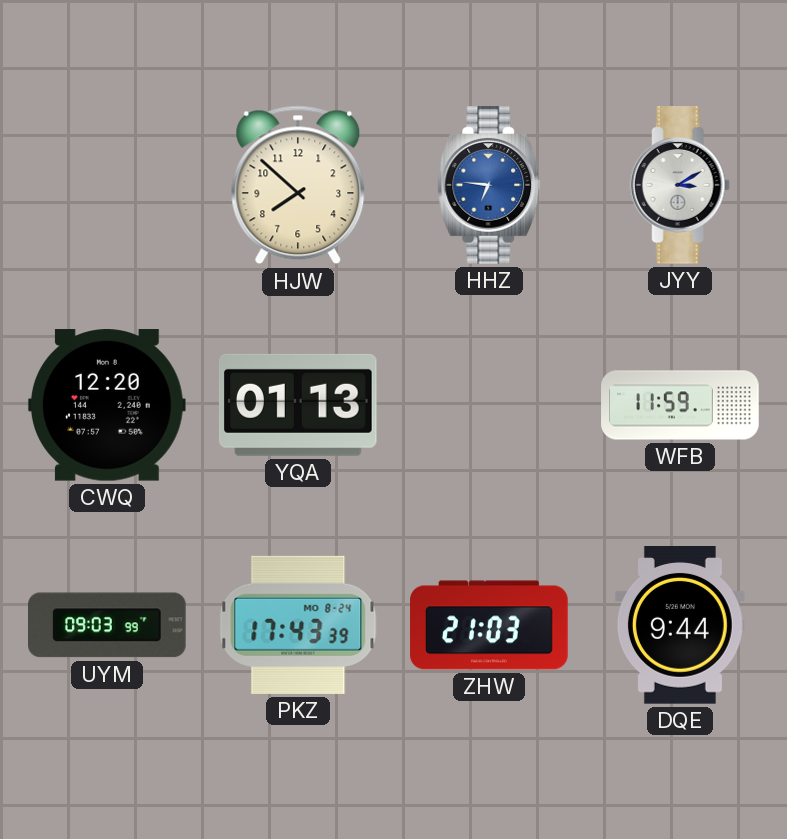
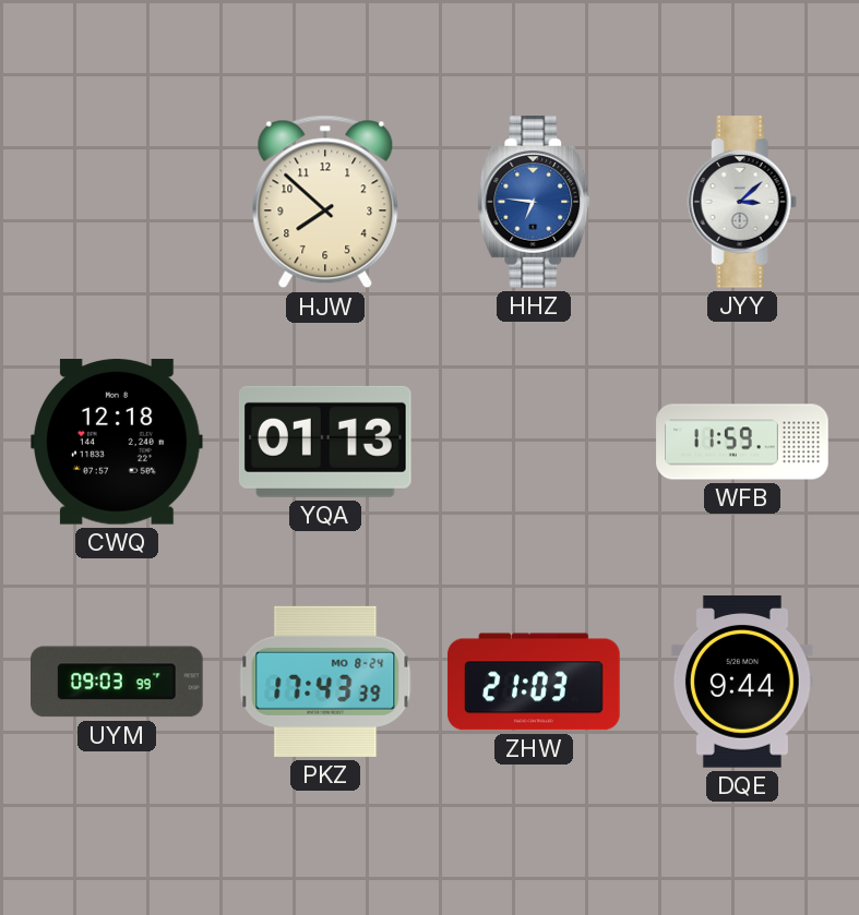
JYY: 3:10 -> 3:08
CWQ: 12:20 -> 12:18
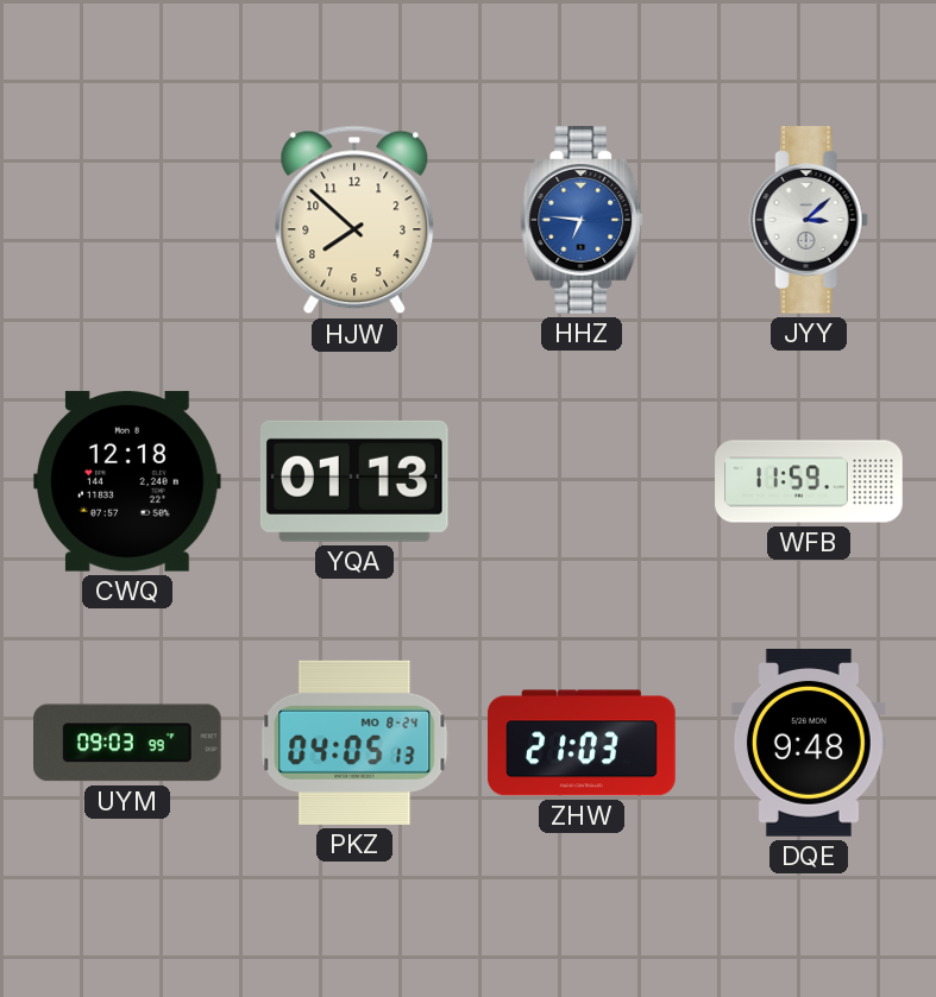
PKZ: 17:43 -> 04:05
DQE: 9:44 -> 9:48
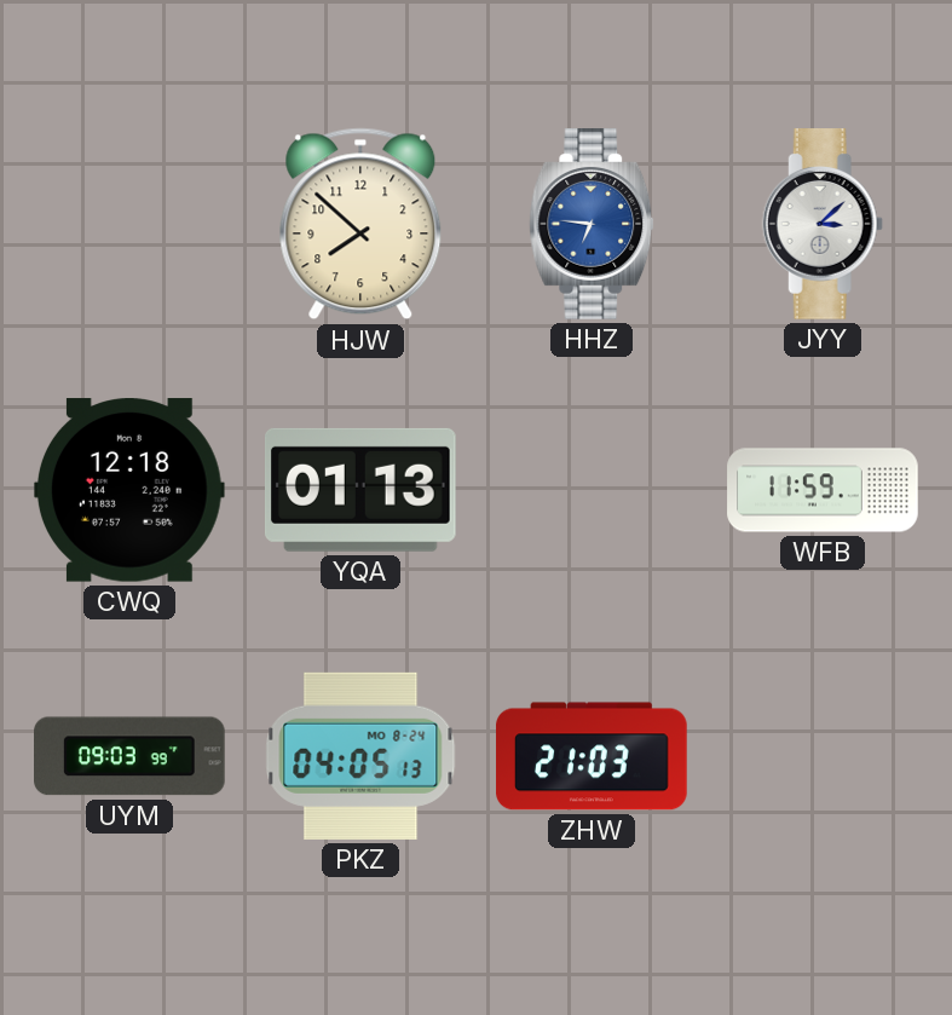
DQE: 9:48 -> none
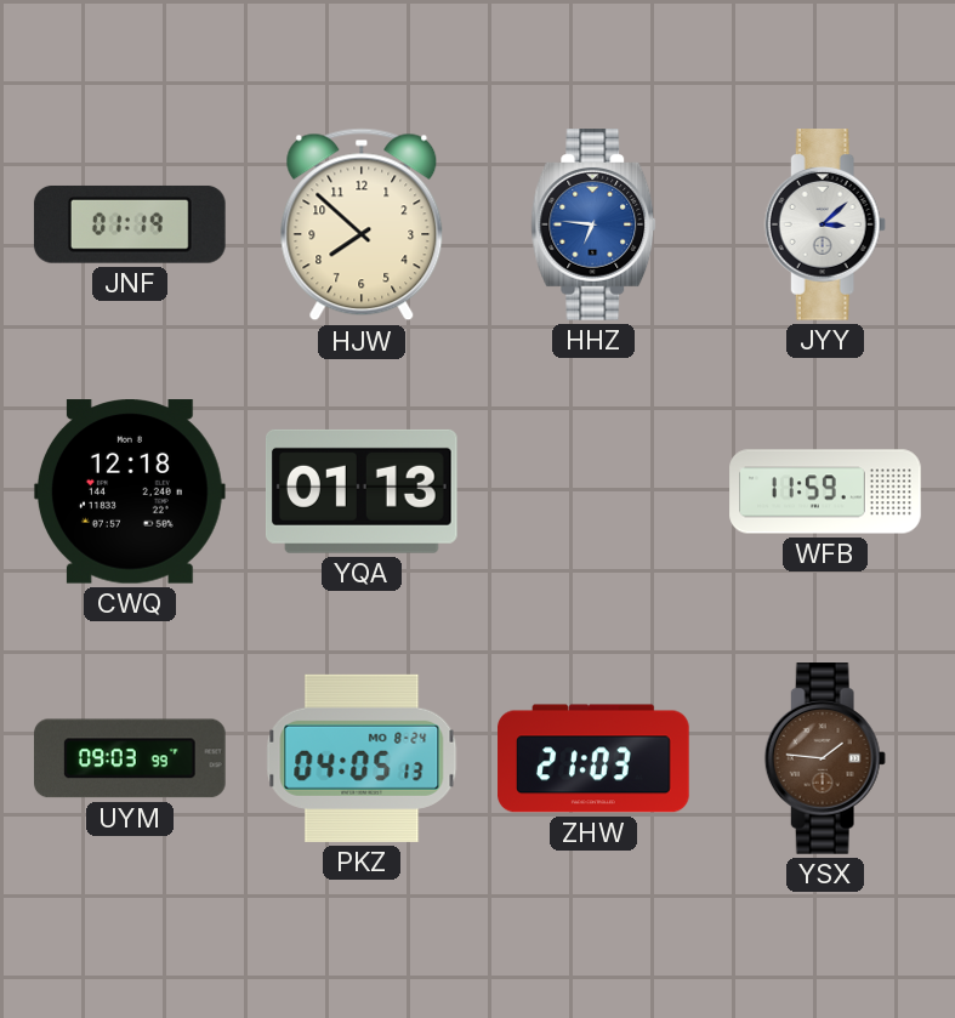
JNF: none -> 01:19
YSX: none -> 1:46
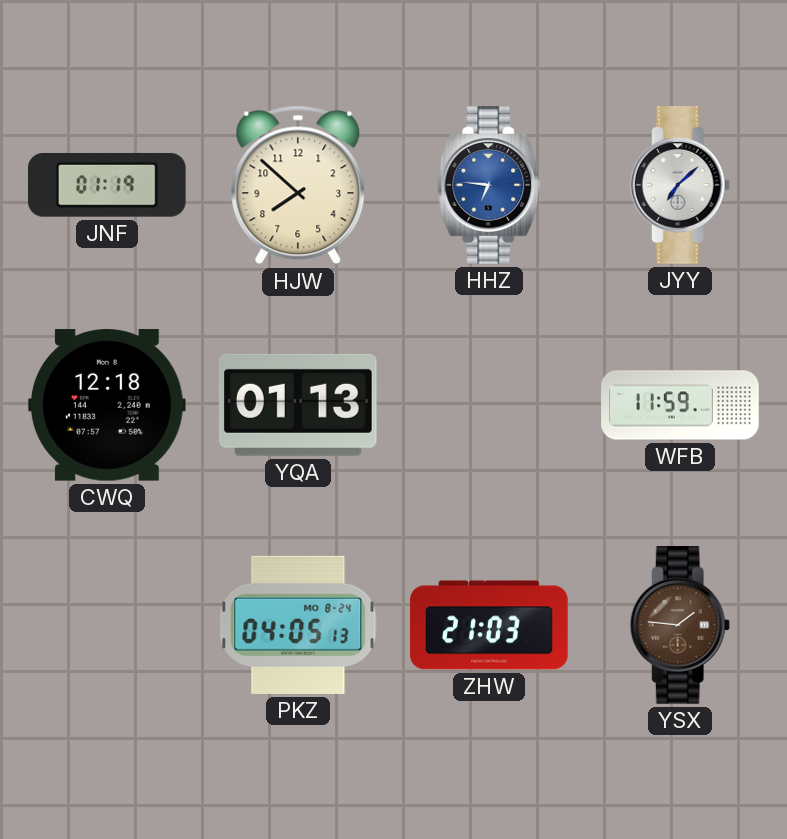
JYY: 3:08 -> 7:08
UYM: 09:03 -> none
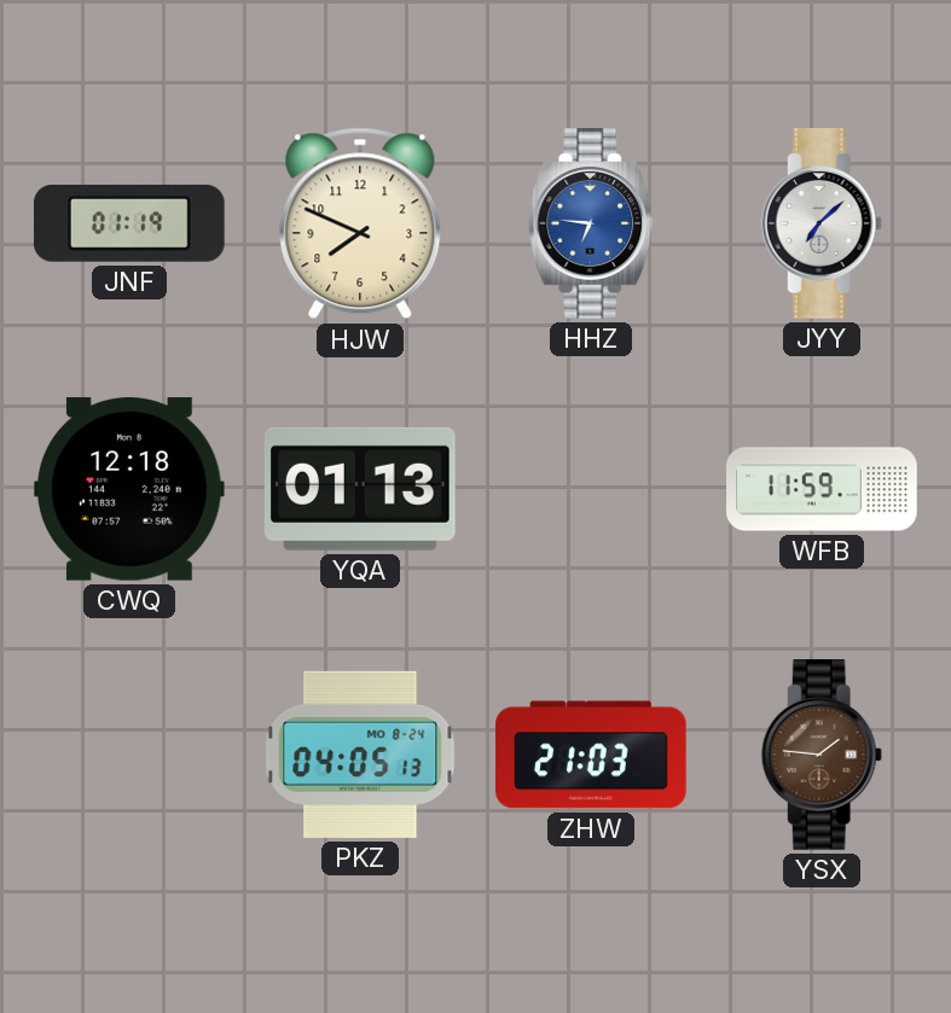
HJW: 7:52 -> 7:49
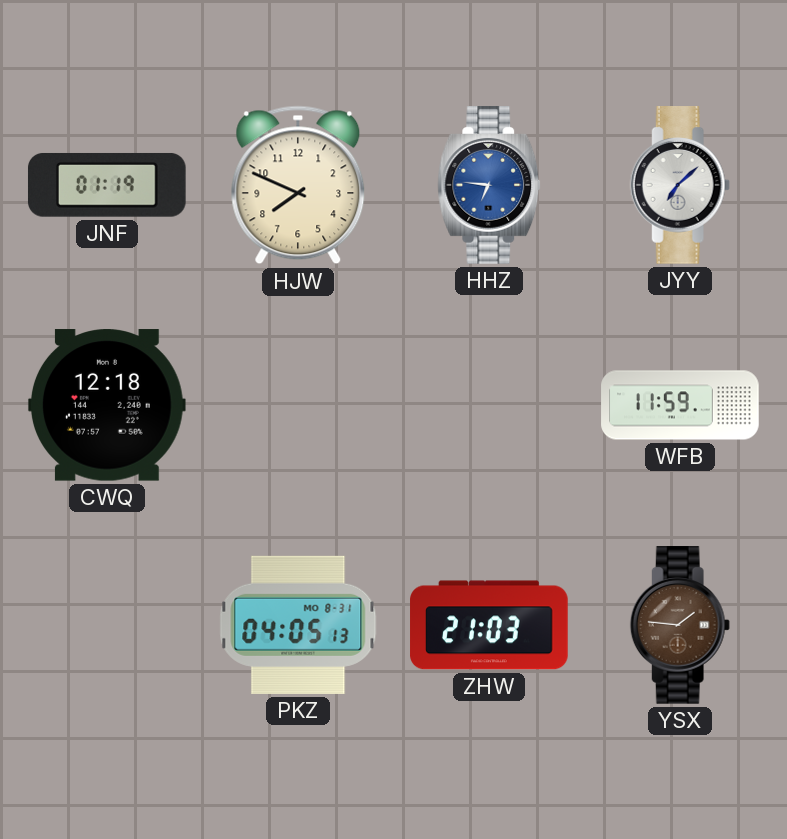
YQA: 01:13 -> none
PKZ date: MO 8-24 -> MO 8-31
